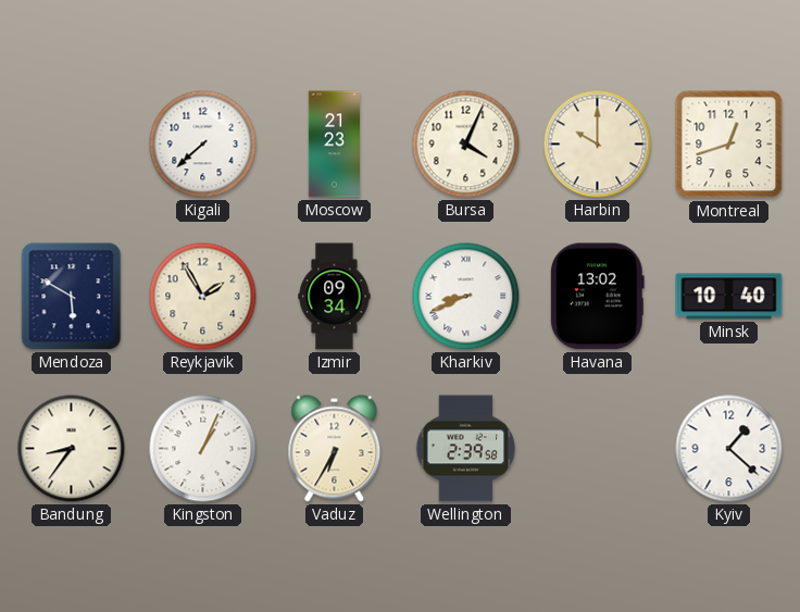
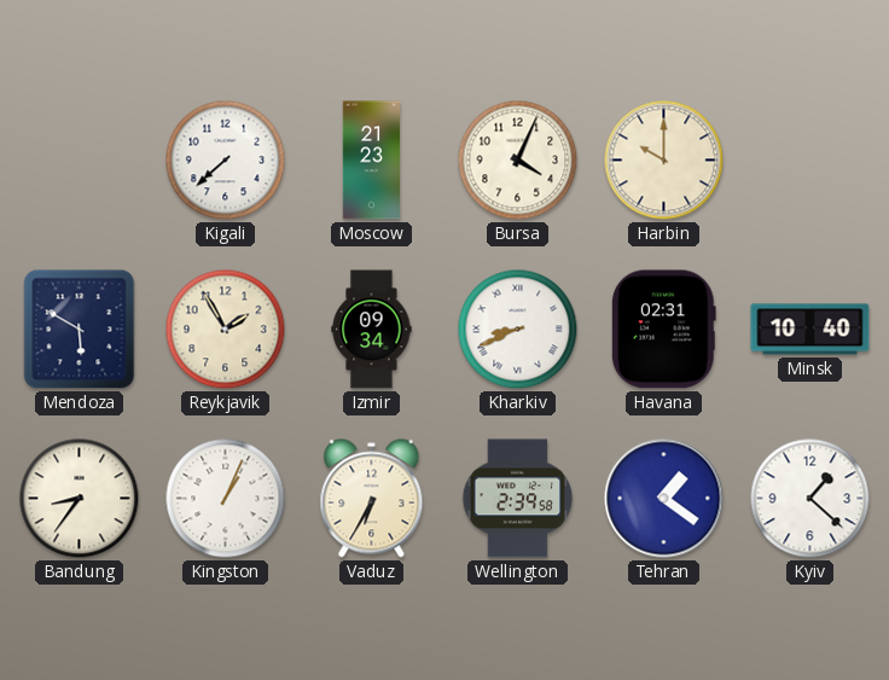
Montreal: 12:42 -> none
Havana: 13:02 -> 02:31
Tehran: none -> 1:21
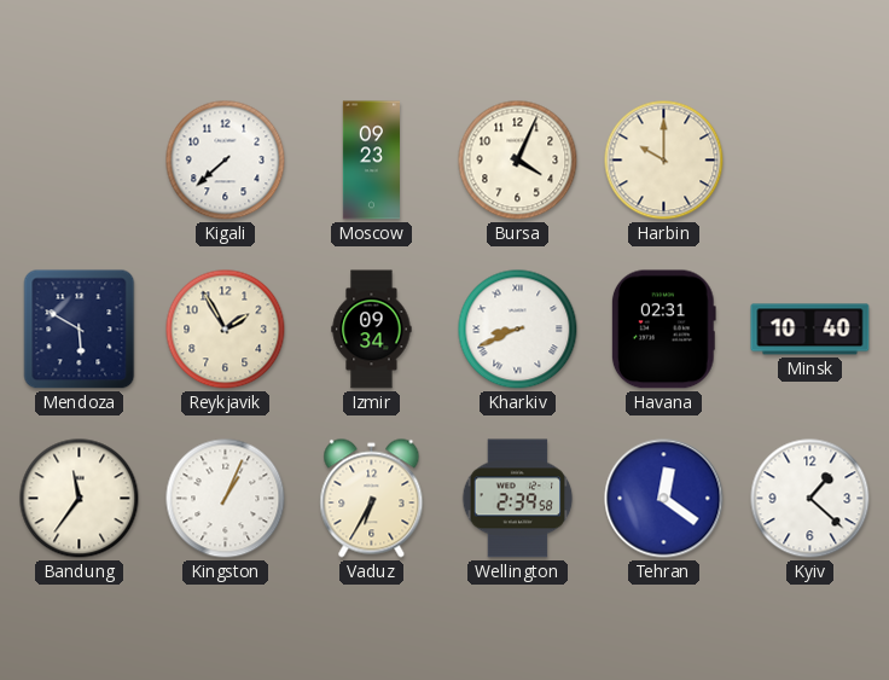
Moscow: 21:23 -> 09:23
Bandung: 8:36 -> 11:36
Tehran: 1:21 -> 12:21
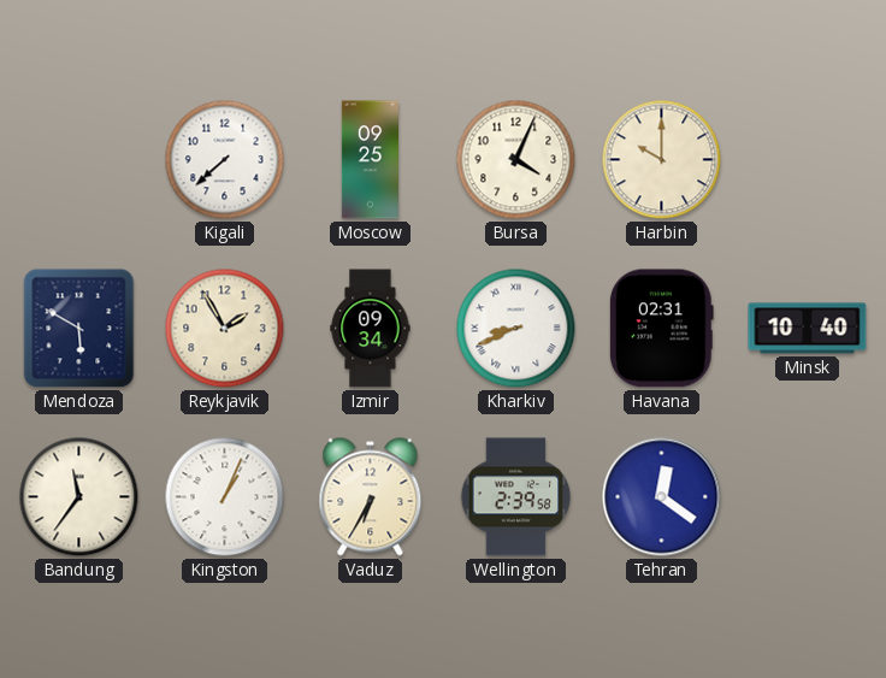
Moscow: 09:23 -> 09:25
Kyiv: 1:22 -> none
